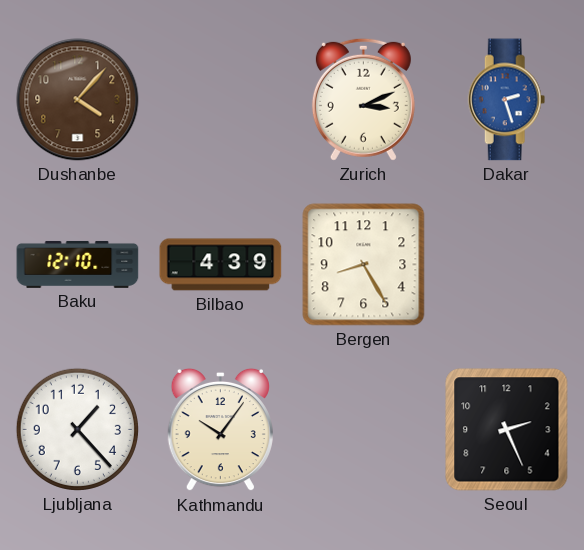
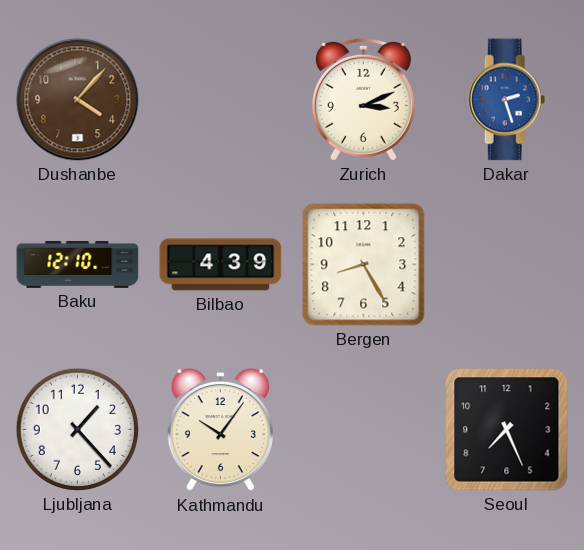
Seoul: 2:26 -> 7:26
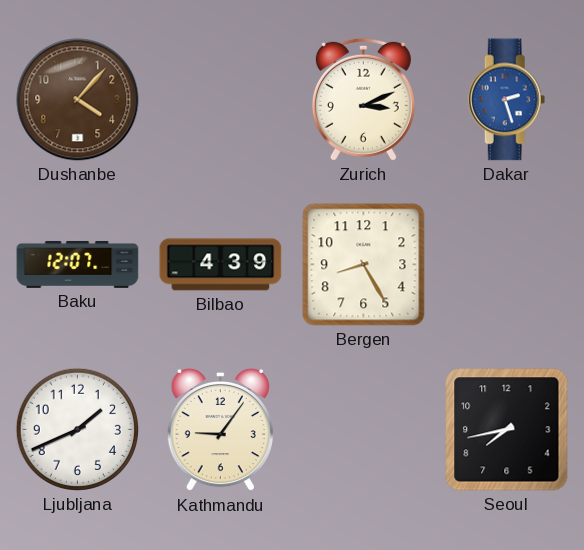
Baku: 12:10 -> 12:07
Ljubljana: 1:23 -> 1:41
Kathmandu: 10:06 -> 9:06
Seoul: 7:26 -> 7:43
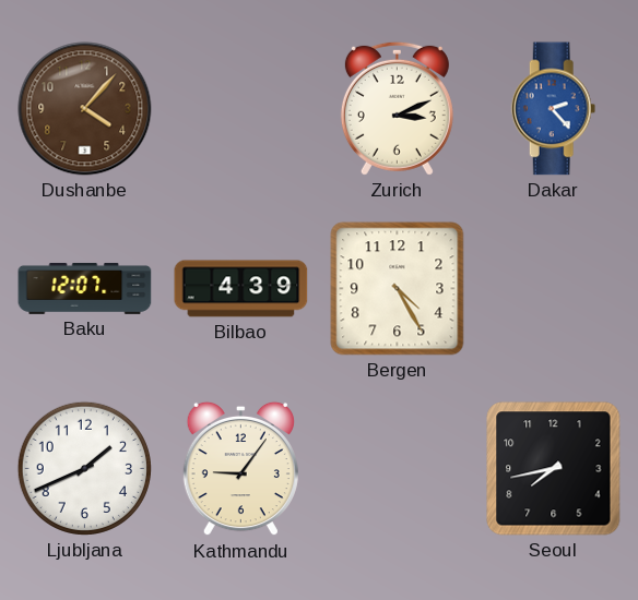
Dakar: 2:27 -> 2:23
Bergen: 8:25 -> 4:25
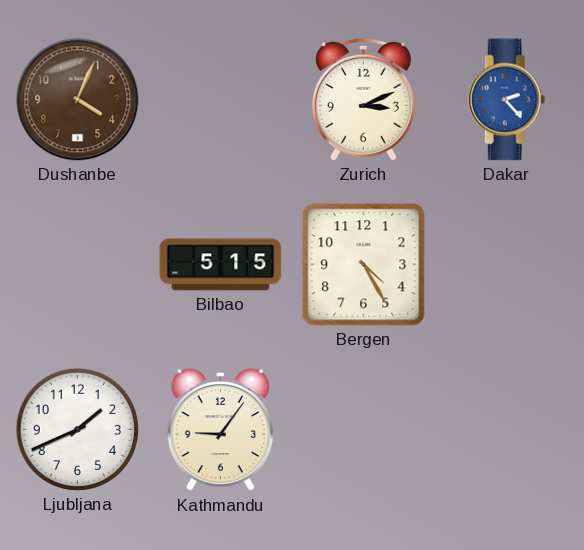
Dushanbe: 4:07 -> 4:04
Baku: 12:07 -> none
Bilbao: 4:39 -> 5:15
Seoul: 7:43 -> none
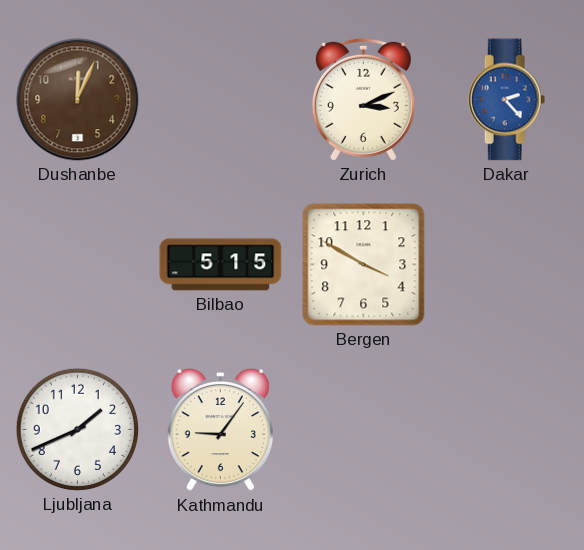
Dushanbe: 4:04 -> 12:04
Bergen: 4:25 -> 3:50
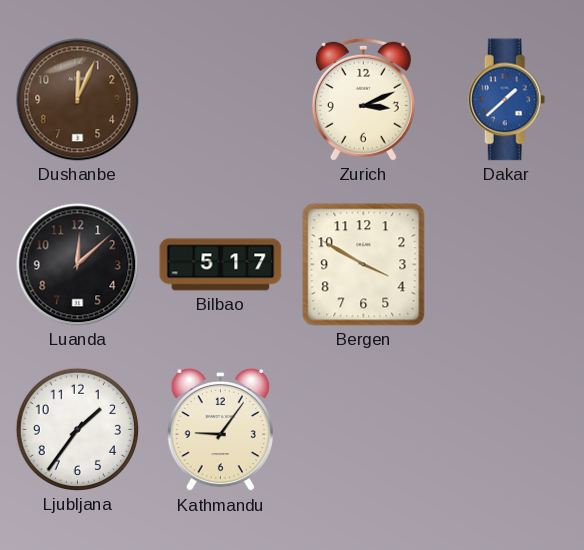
Dakar: 2:23 -> 1:38
Luanda: none -> 12:08
Bilbao: 5:15 -> 5:17
Ljubljana: 1:41 -> 1:36
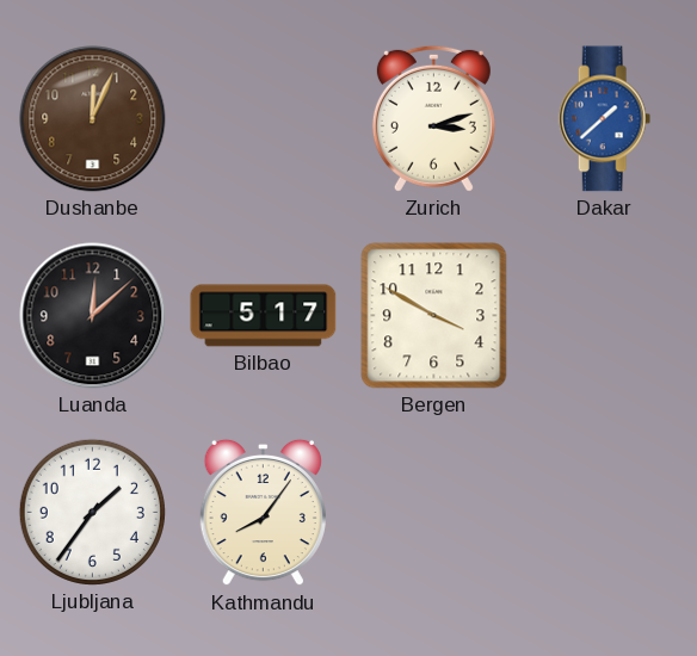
Zurich: 3:11 -> 3:12
Kathmandu: 9:06 -> 8:06
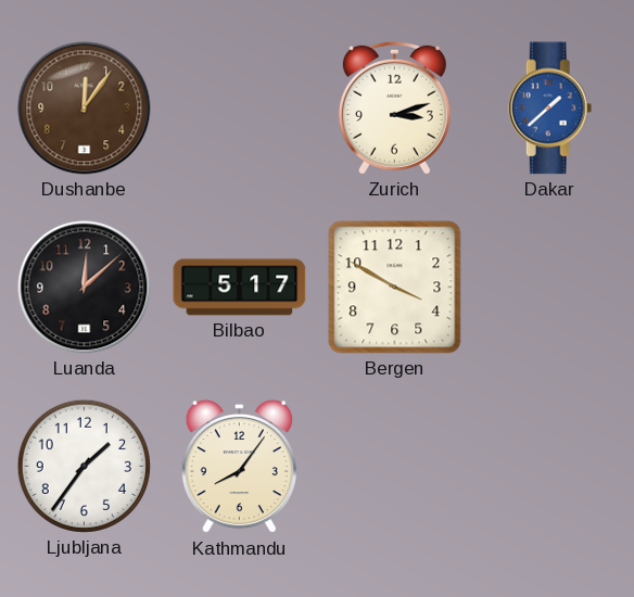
Dushanbe: 12:04 -> 12:06
